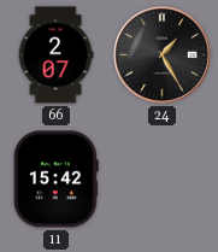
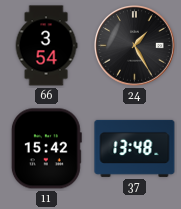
66: 2:07 -> 3:54
37: none -> 13:48
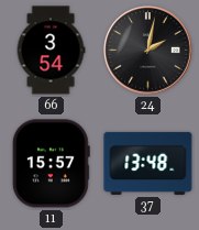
24: 1:25 -> 2:02
11: 15:42 -> 15:57
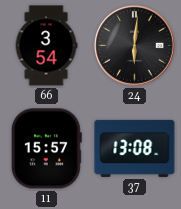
24: 2:02 -> 6:01
37: 13:48 -> 13:08
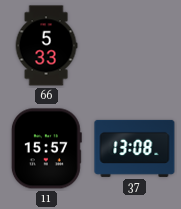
66: 3:54 -> 5:33
24: 6:01 -> none
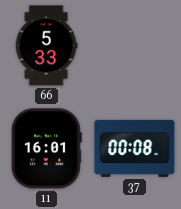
11: 15:57 -> 16:01
37: 13:08 -> 00:08
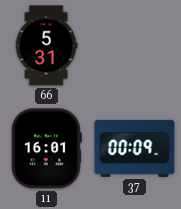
66: 5:33 -> 5:31
37: 00:08 -> 00:09
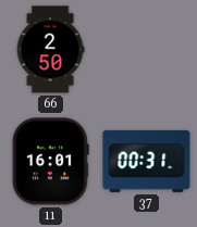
66: 5:31 -> 2:50
37: 00:09 -> 00:31
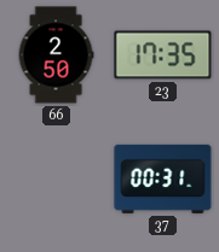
23: none -> 17:35
11: 16:01 -> none
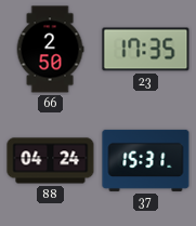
88: none -> 04:24
37: 00:31 -> 15:31
